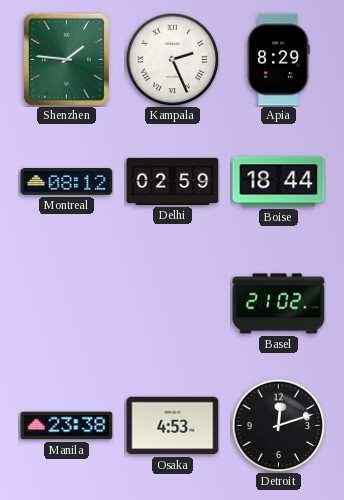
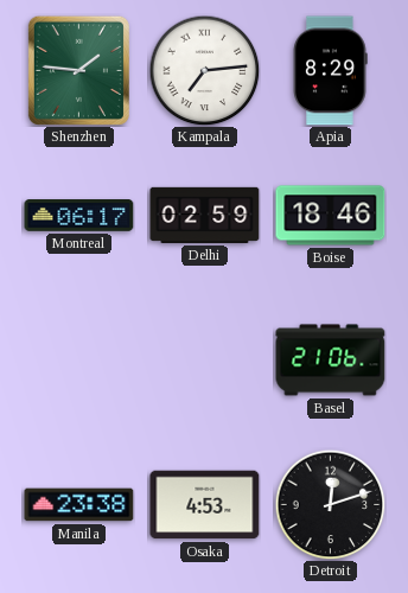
Kampala: 2:26 -> 7:14
Montreal: 08:12 -> 06:17
Boise: 18:44 -> 18:46
Basel: 21:02 -> 21:06
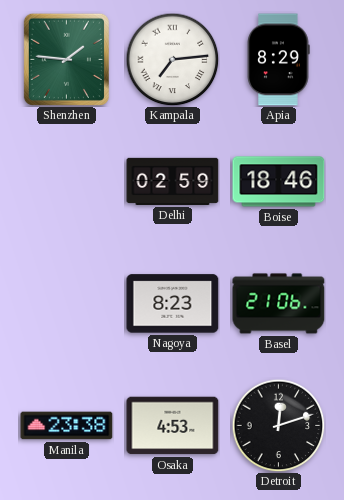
Montreal: 06:17 -> none
Nagoya: none -> 8:23
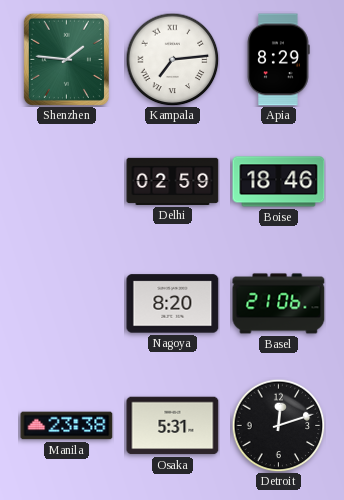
Nagoya: 8:23 -> 8:20
Osaka: 4:53 -> 5:31
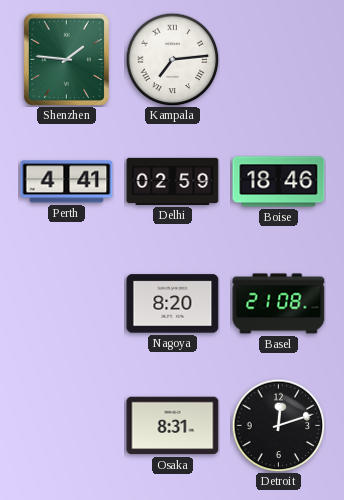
Apia: 8:29 -> none
Perth: none -> 4:41
Basel: 21:06 -> 21:08
Manila: 23:38 -> none
Osaka: 5:31 -> 8:31
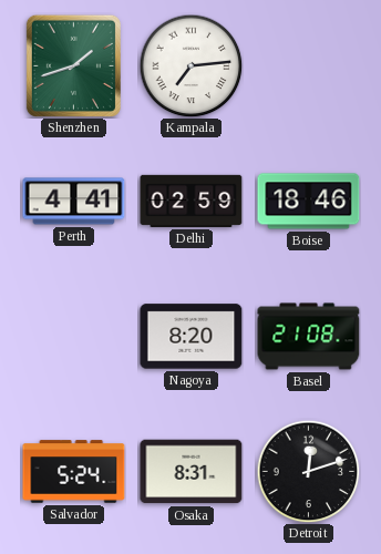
Shenzhen: 1:46 -> 1:42
Salvador: none -> 5:24
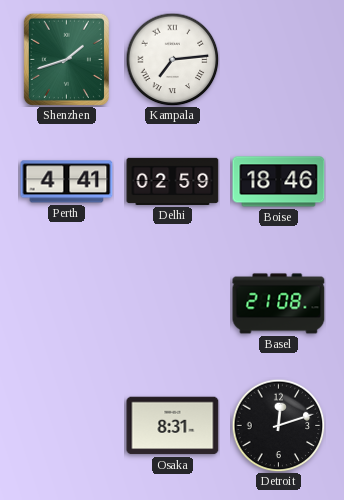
Nagoya: 8:20 -> none
Salvador: 5:24 -> none
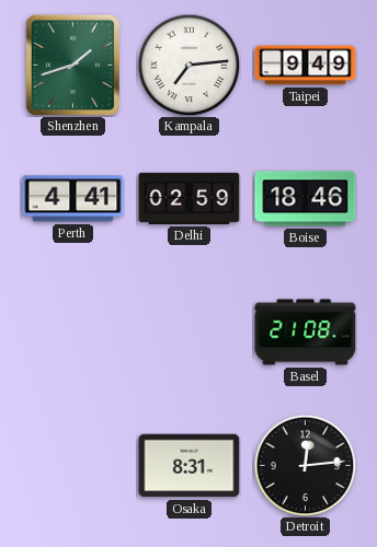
Taipei: none -> 9:49
Detroit: 12:12 -> 12:14
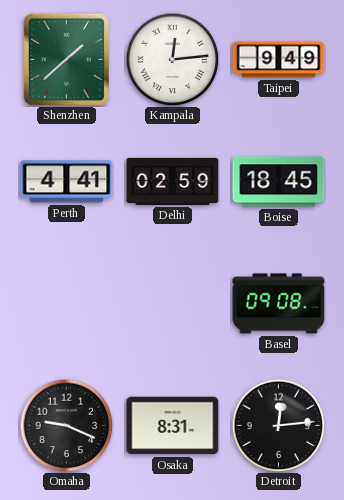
Shenzhen: 1:42 -> 1:38
Kampala: 7:14 -> 12:14
Boise: 18:46 -> 18:45
Basel: 21:08 -> 09:08
Omaha: none -> 9:19
